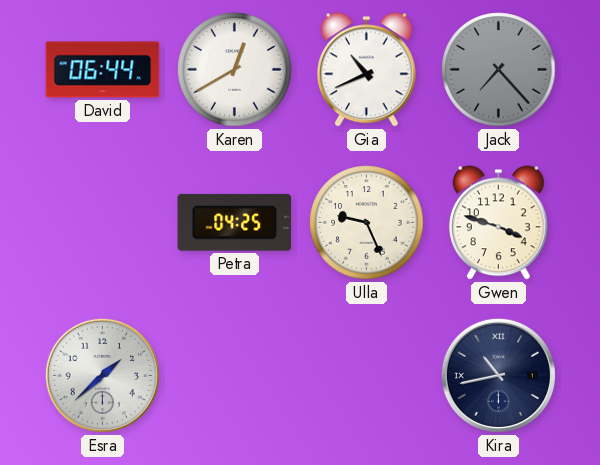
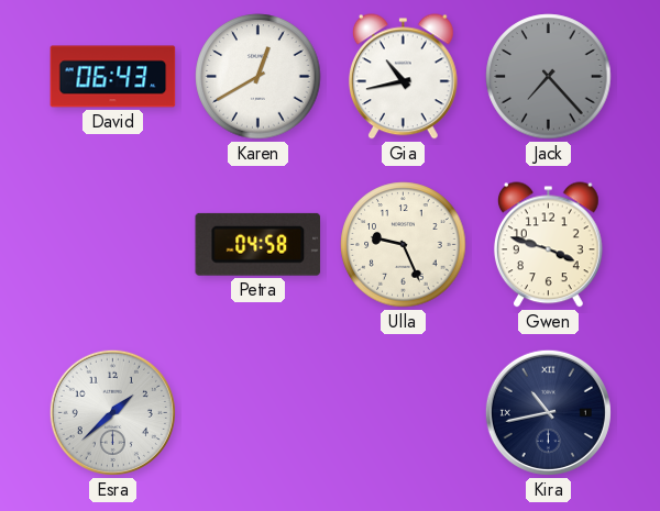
David: 06:44 -> 06:43
Gia: 10:41 -> 10:43
Petra: 04:25 -> 04:58
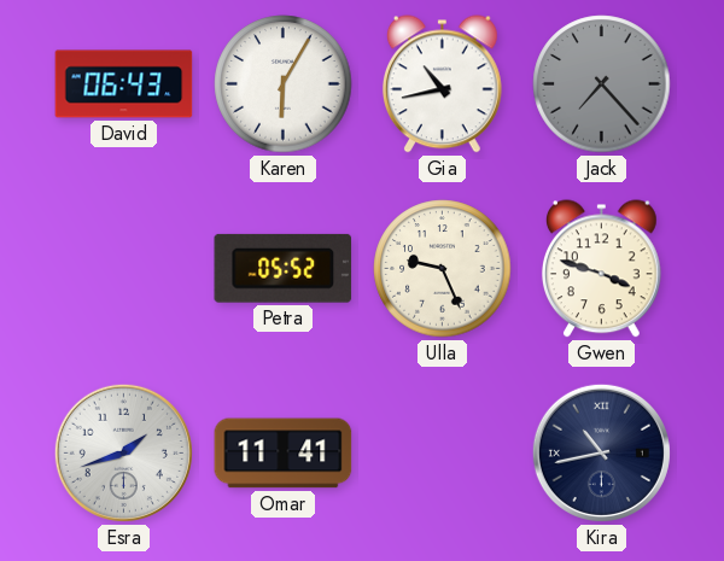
Karen: 12:40 -> 6:05
Petra: 04:58 -> 05:52
Esra: 1:38 -> 1:42
Omar: none -> 11:41
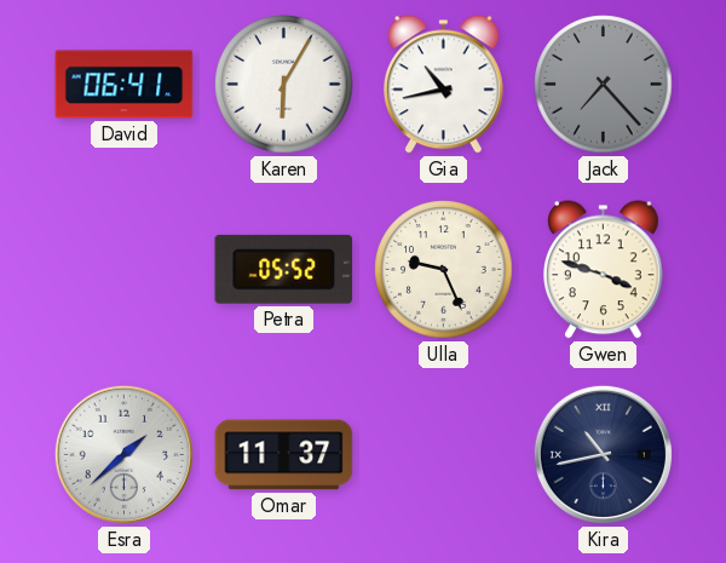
David: 06:43 -> 06:41
Esra: 1:42 -> 1:38
Omar: 11:41 -> 11:37
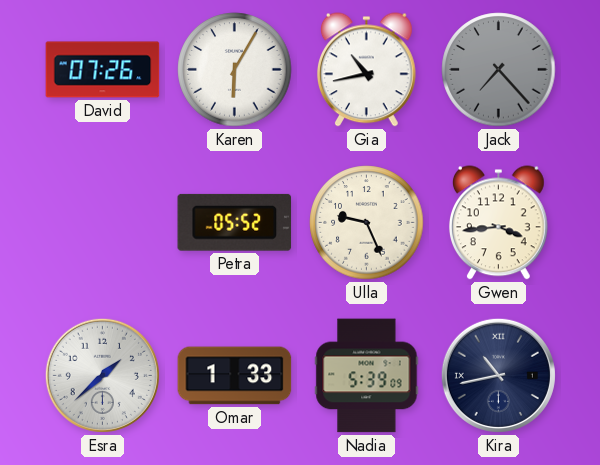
David: 06:41 -> 07:26
Gwen: 3:48 -> 3:44
Omar: 11:37 -> 1:33
Nadia: none -> 5:39
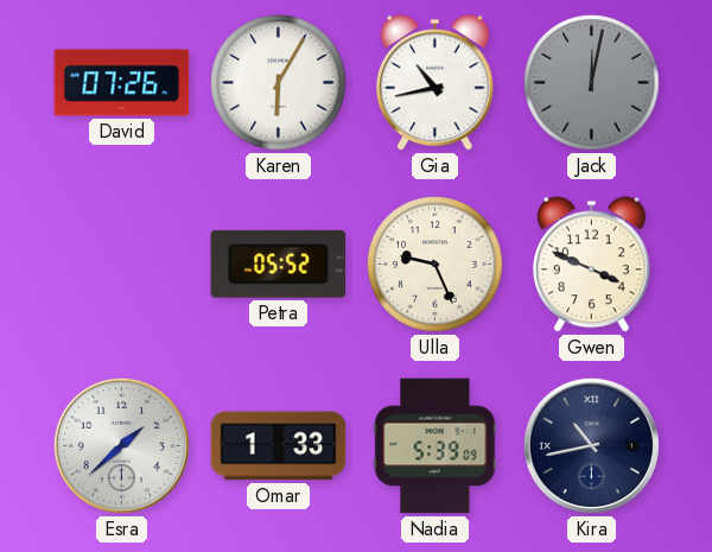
Jack: 7:23 -> 12:02
Gwen: 3:44 -> 3:49
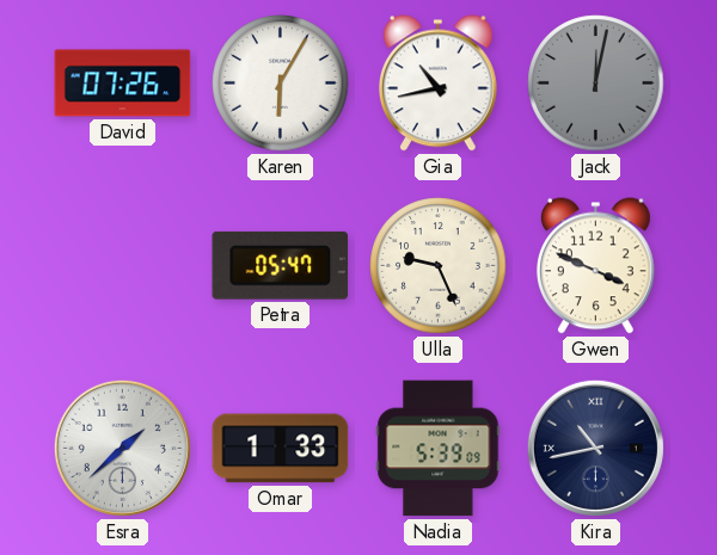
Petra: 05:52 -> 05:47
